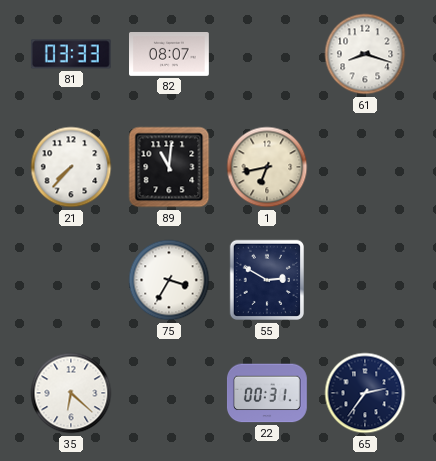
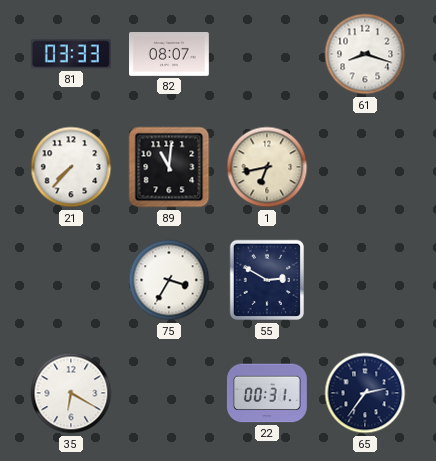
35: 6:22 -> 6:20
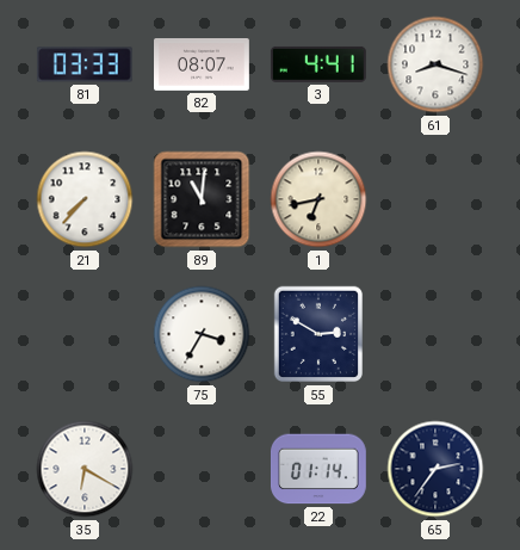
3: none -> 4:41
22: 00:31 -> 01:14
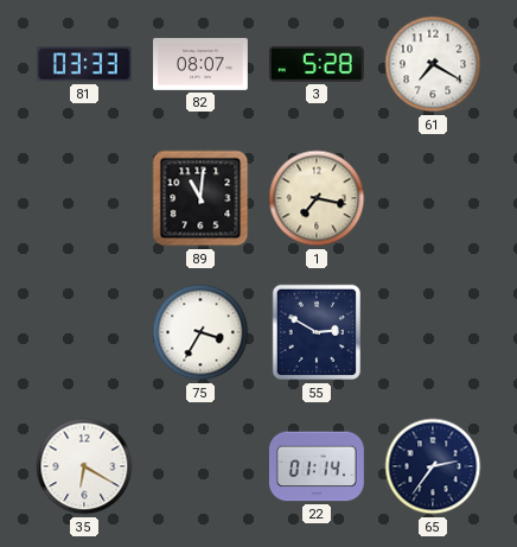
3: 4:41 -> 5:28
61: 8:18 -> 7:20
21: 7:37 -> none
1: 6:43 -> 7:17
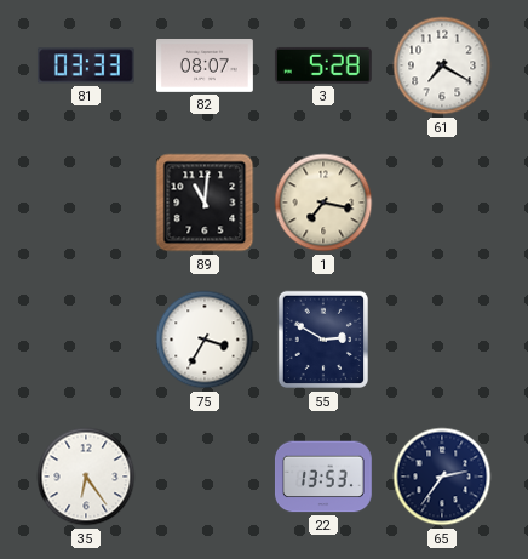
35: 6:20 -> 6:24
22: 01:14 -> 13:53
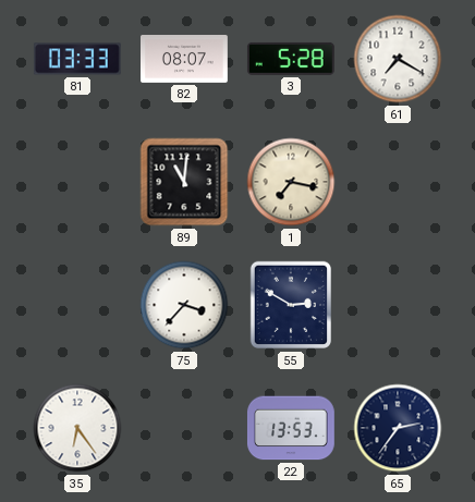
75: 3:35 -> 3:37
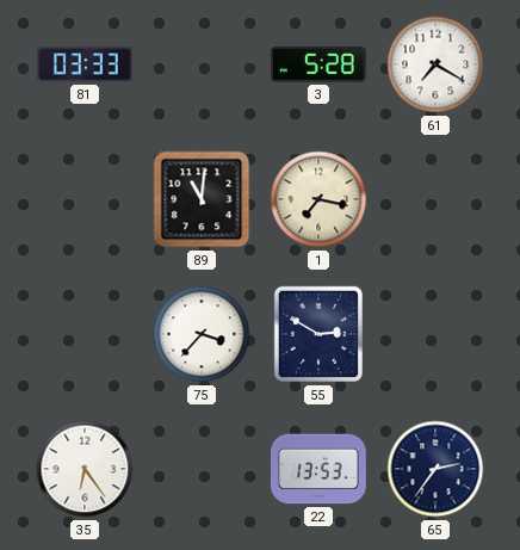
82: 08:07 -> none
